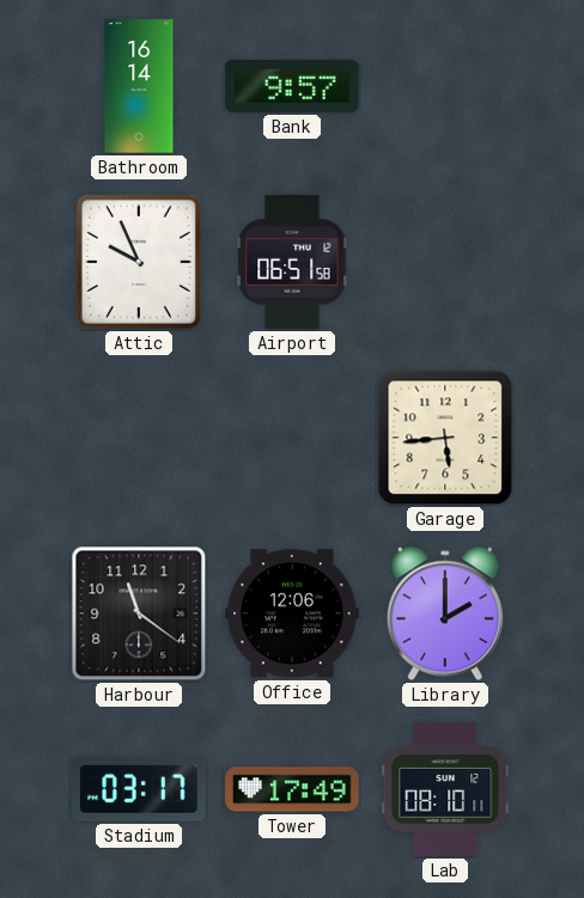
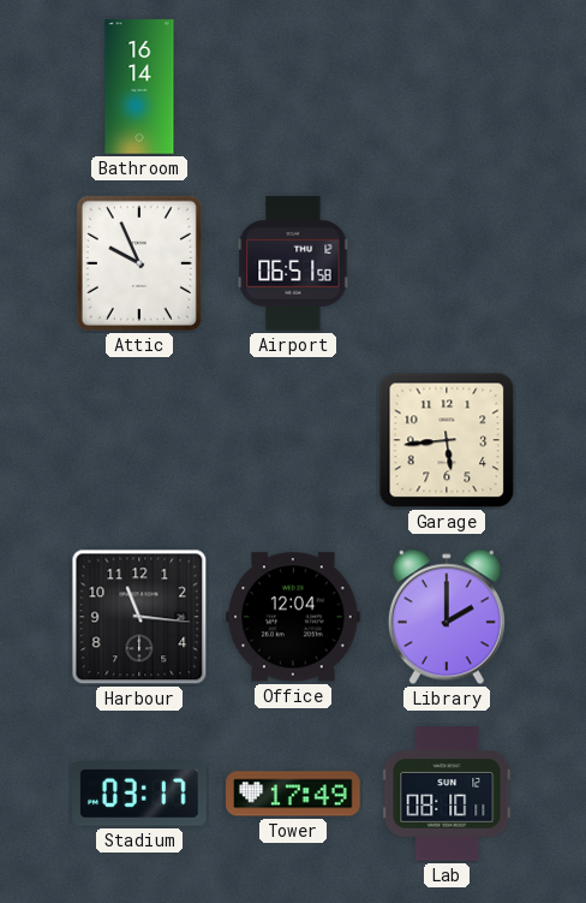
Bank: 9:57 -> none
Harbour: 11:21 -> 11:16
Office: 12:06 -> 12:04
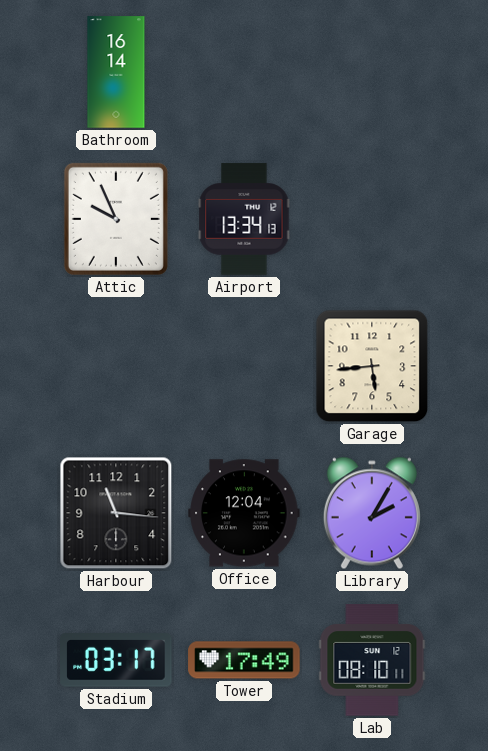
Airport: 06:51 -> 13:34
Library: 2:00 -> 2:05
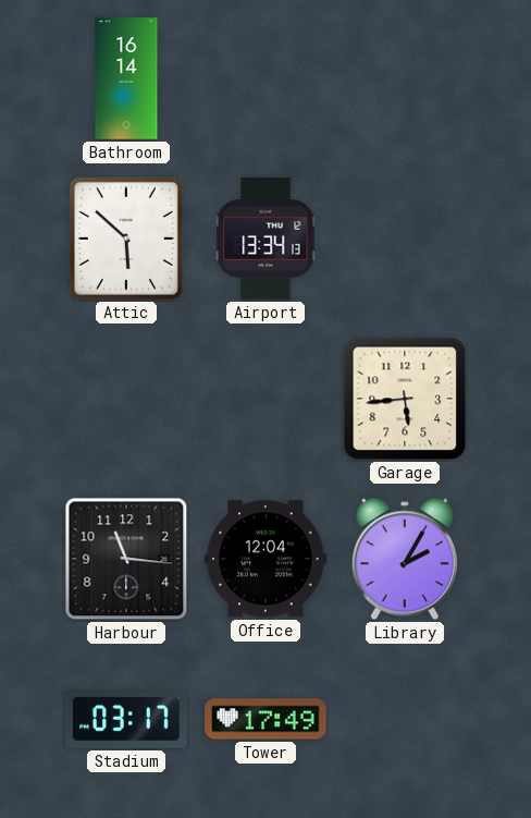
Attic: 9:56 -> 5:52
Lab: 08:10 -> none
